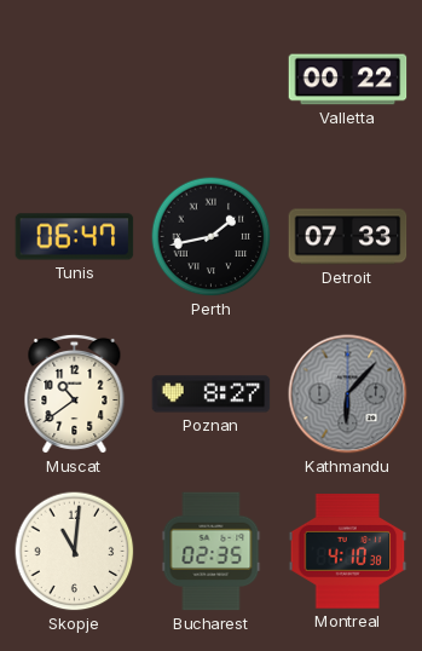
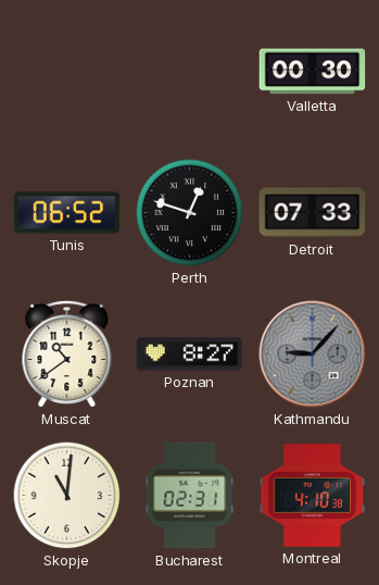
Valletta: 00:22 -> 00:30
Tunis: 06:47 -> 06:52
Perth: 1:43 -> 12:48
Kathmandu: 6:07 -> 9:07
Bucharest: 02:35 -> 02:31
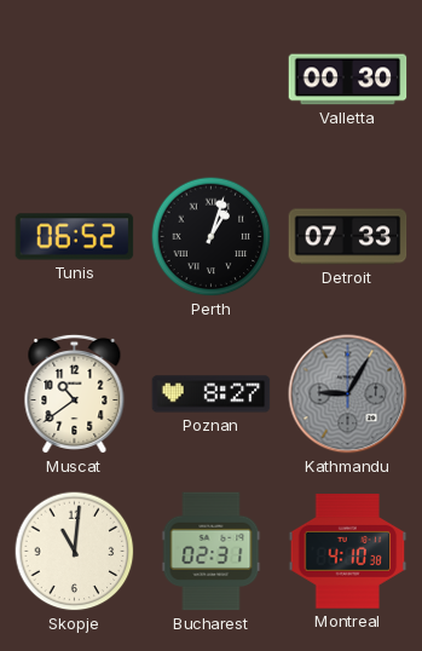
Perth: 12:48 -> 1:03
Kathmandu: 9:07 -> 9:05
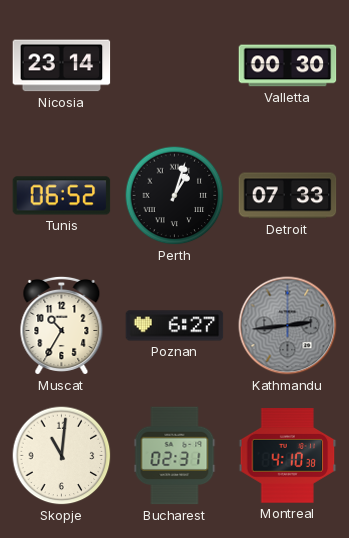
Nicosia: none -> 23:14
Muscat: 10:39 -> 10:35
Poznan: 8:27 -> 6:27
Kathmandu: 9:05 -> 2:44
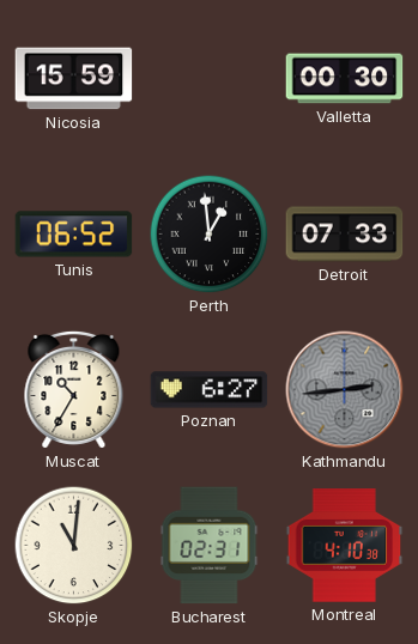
Nicosia: 23:14 -> 15:59
Perth: 1:03 -> 12:59
